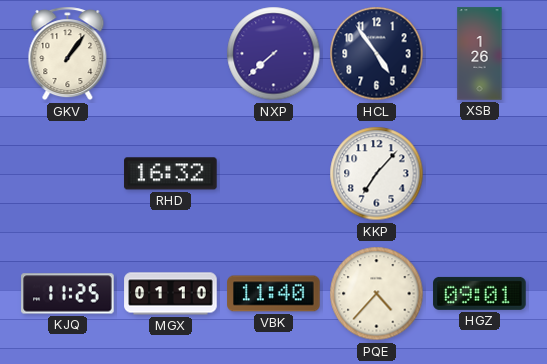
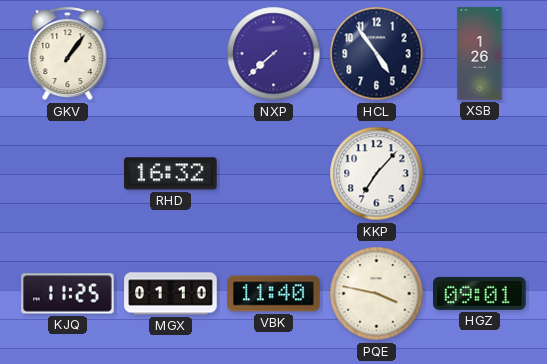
PQE: 4:37 -> 3:47
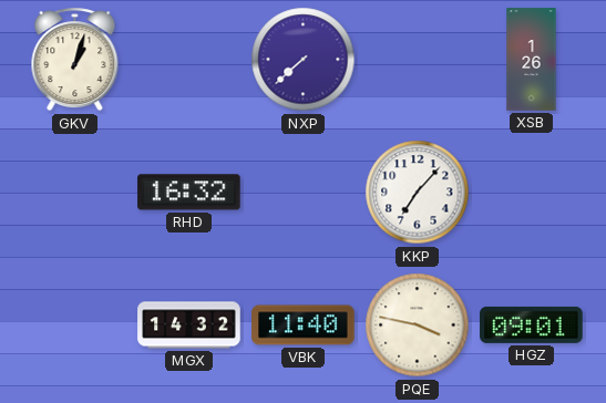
GKV: 1:06 -> 1:03
HCL: 4:54 -> none
KJQ: 11:25 -> none
MGX: 01:10 -> 14:32
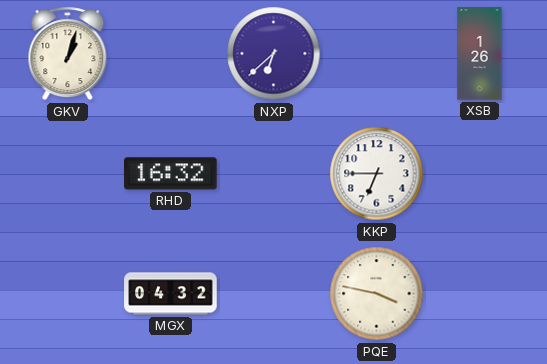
NXP: 7:38 -> 6:38
KKP: 7:07 -> 6:45
MGX: 14:32 -> 04:32
VBK: 11:40 -> none
HGZ: 09:01 -> none
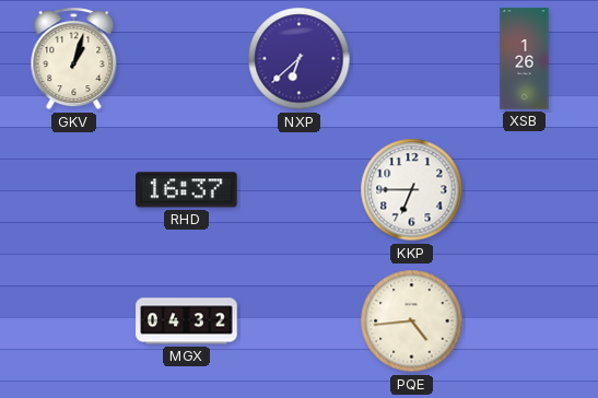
RHD: 16:32 -> 16:37
PQE: 3:47 -> 4:44
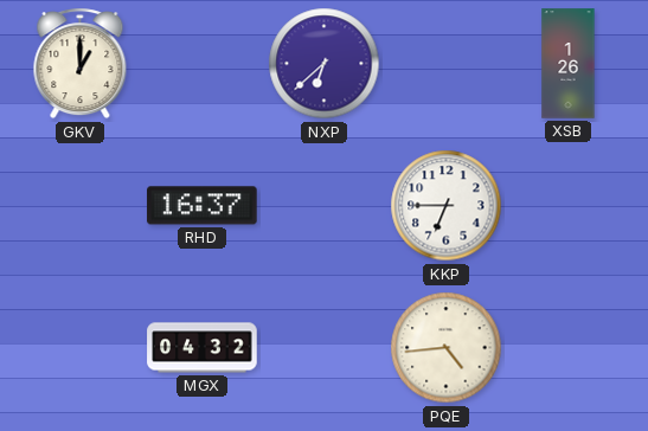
GKV: 1:03 -> 1:00
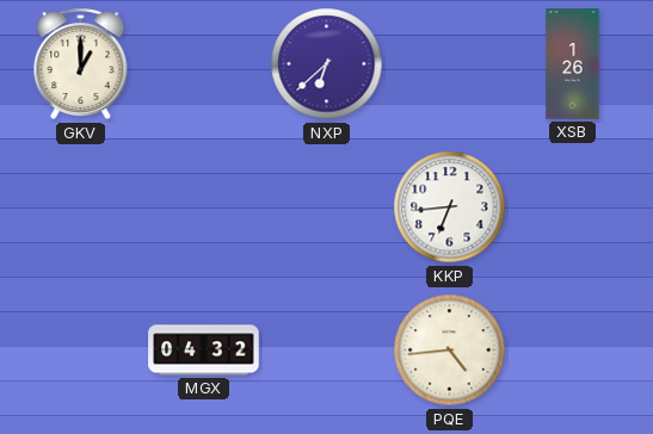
RHD: 16:37 -> none
KKP: 6:45 -> 6:44
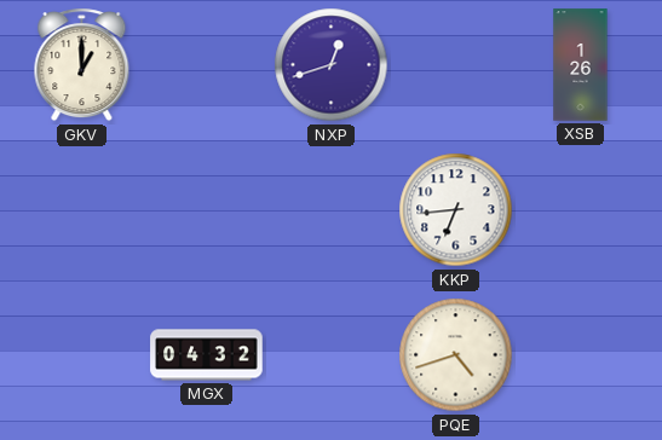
NXP: 6:38 -> 12:42
PQE: 4:44 -> 4:42
